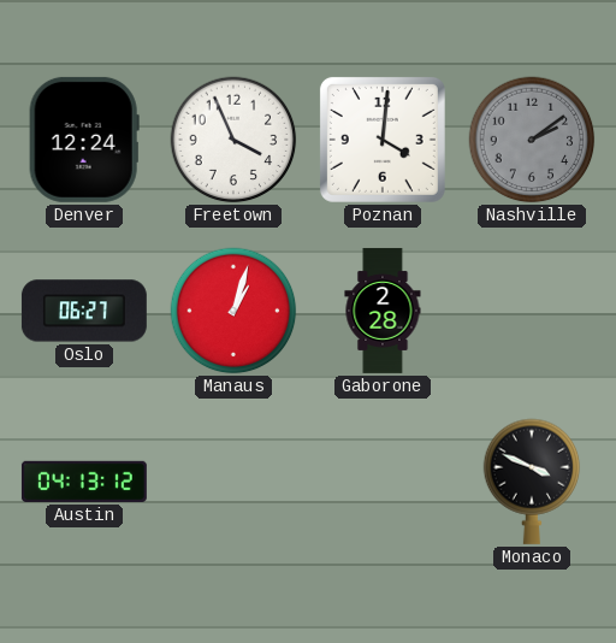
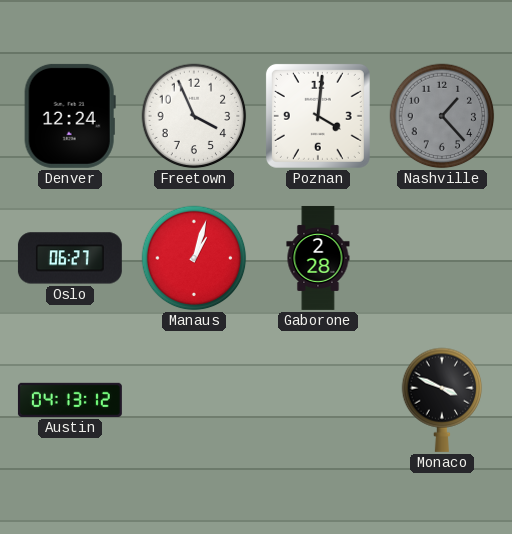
Nashville: 2:09 -> 1:23
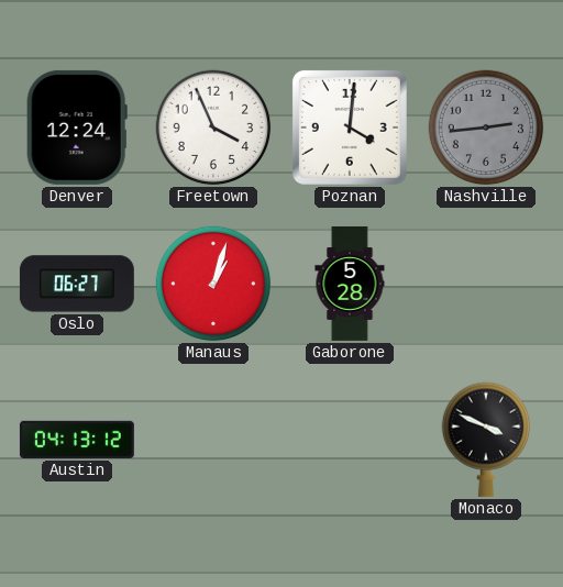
Nashville: 1:23 -> 2:44
Gaborone: 2:28 -> 5:28
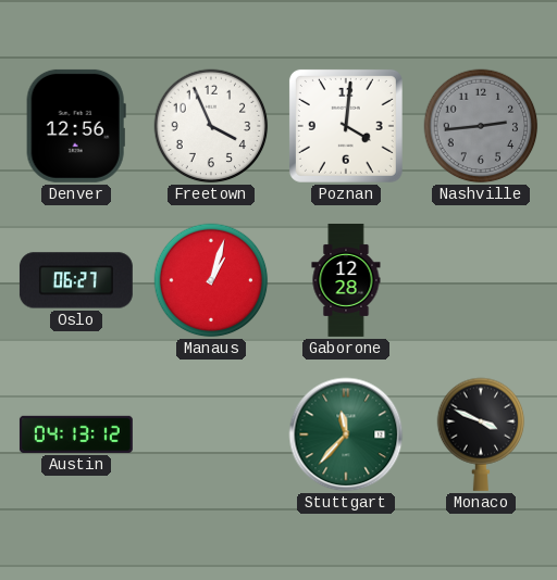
Denver: 12:24 -> 12:56
Gaborone: 5:28 -> 12:28
Stuttgart: none -> 11:37
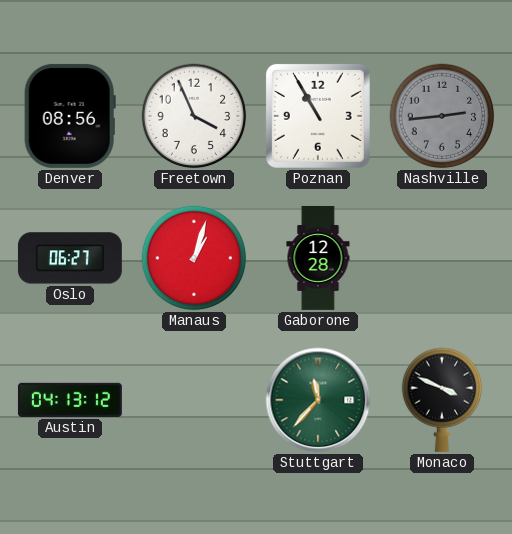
Denver: 12:56 -> 08:56
Poznan: 4:01 -> 10:55
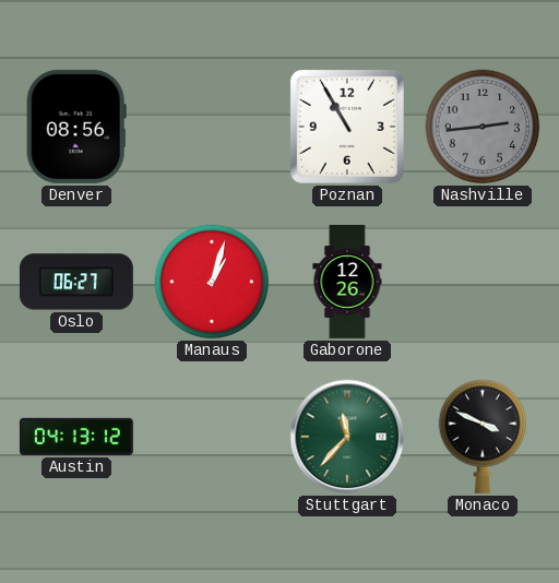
Freetown: 3:56 -> none
Gaborone: 12:28 -> 12:26
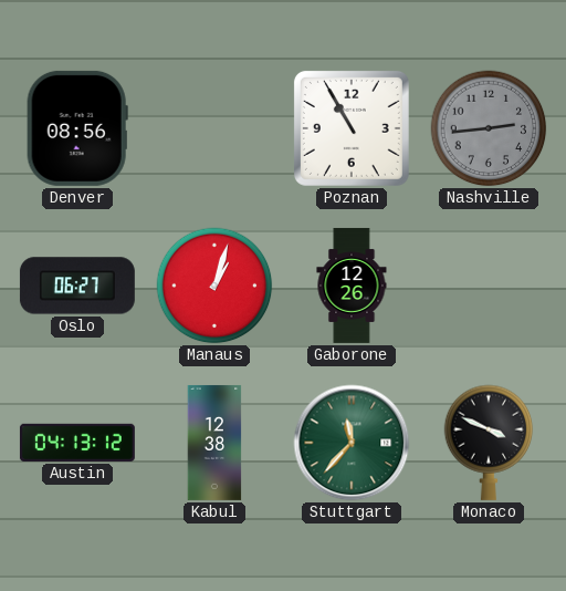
Kabul: none -> 12:38
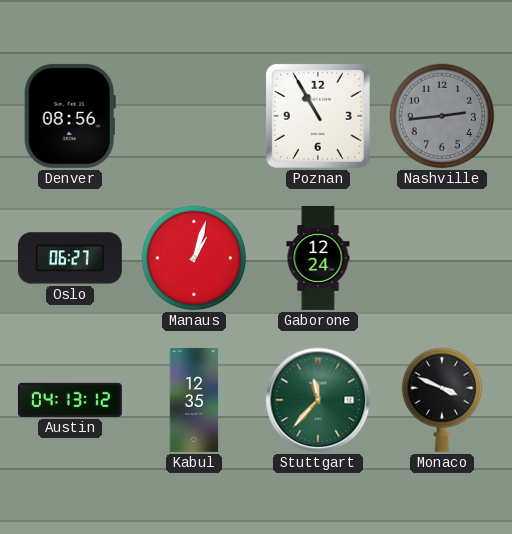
Gaborone: 12:26 -> 12:24
Kabul: 12:38 -> 12:35
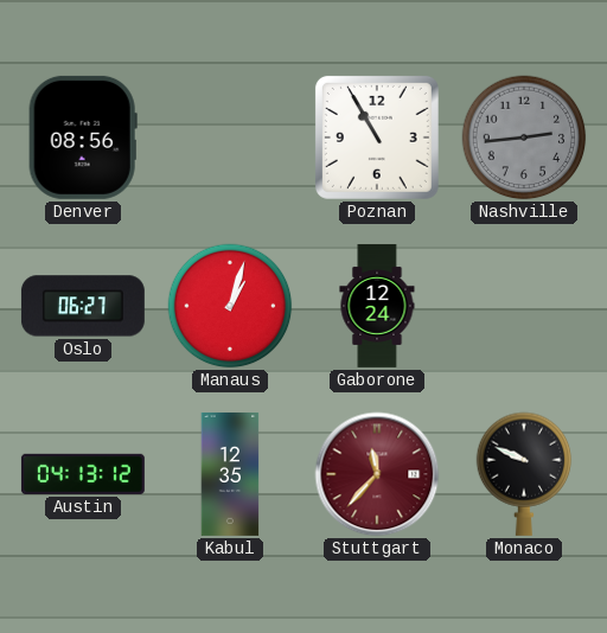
Stuttgart dial: green -> burgundy
Monaco: 3:49 -> 9:49
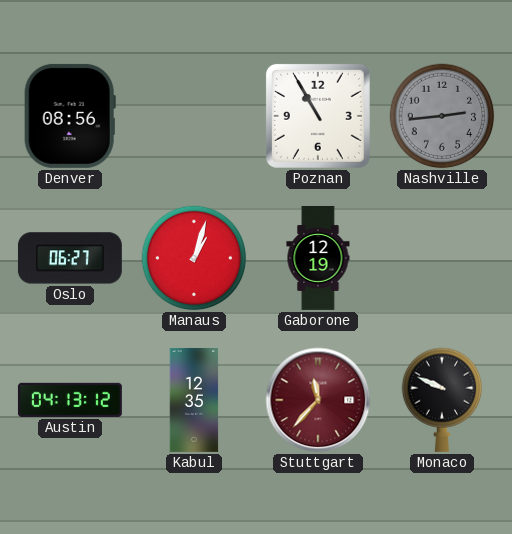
Gaborone: 12:24 -> 12:19
